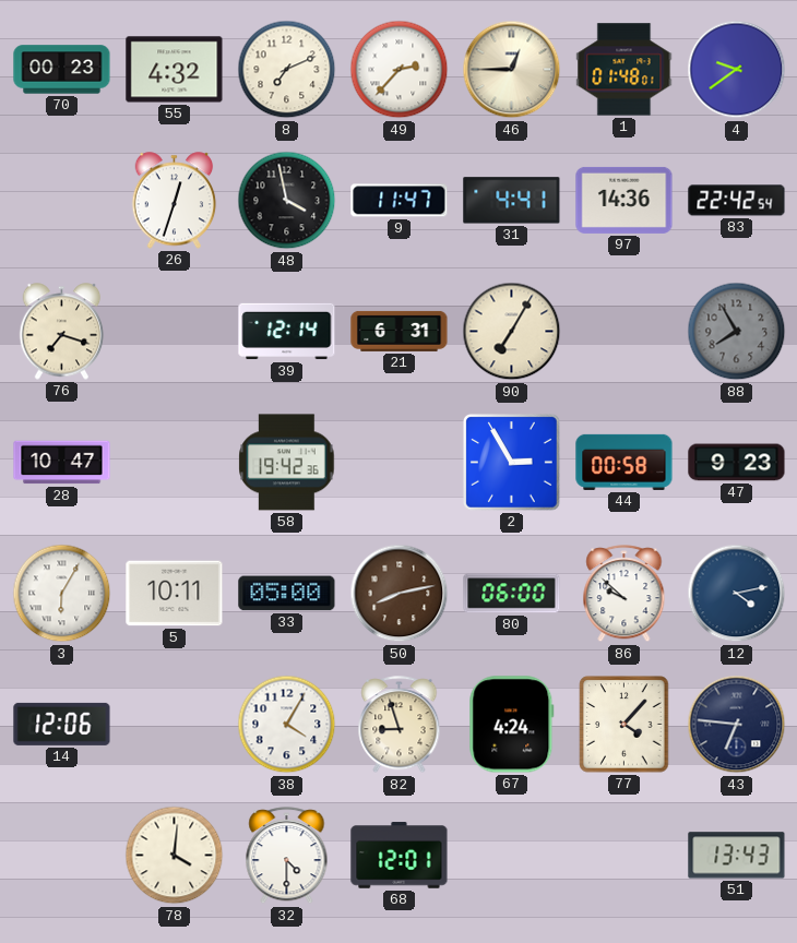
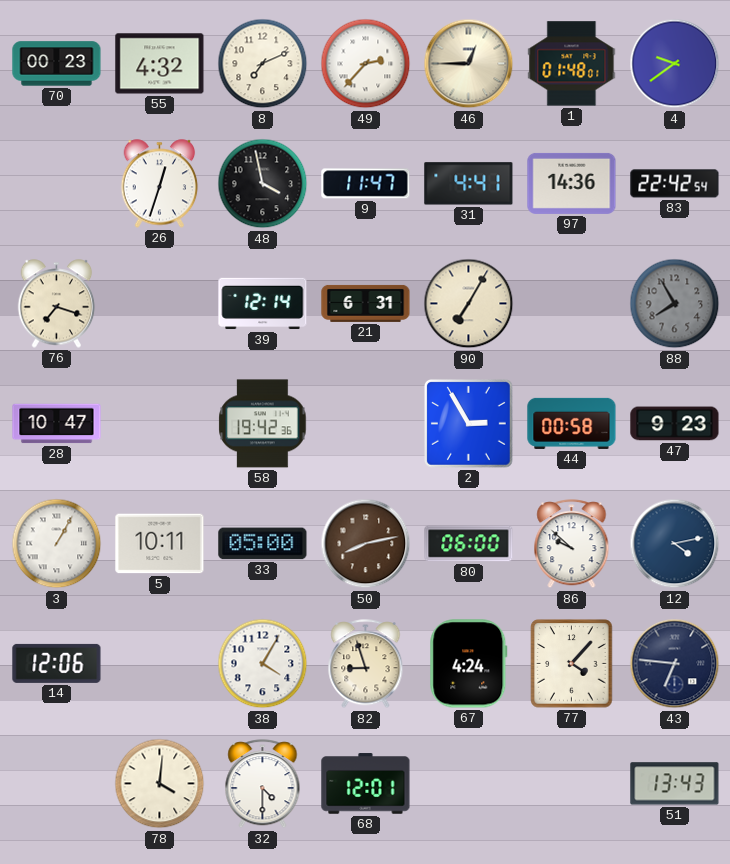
3: 6:05 -> 1:05
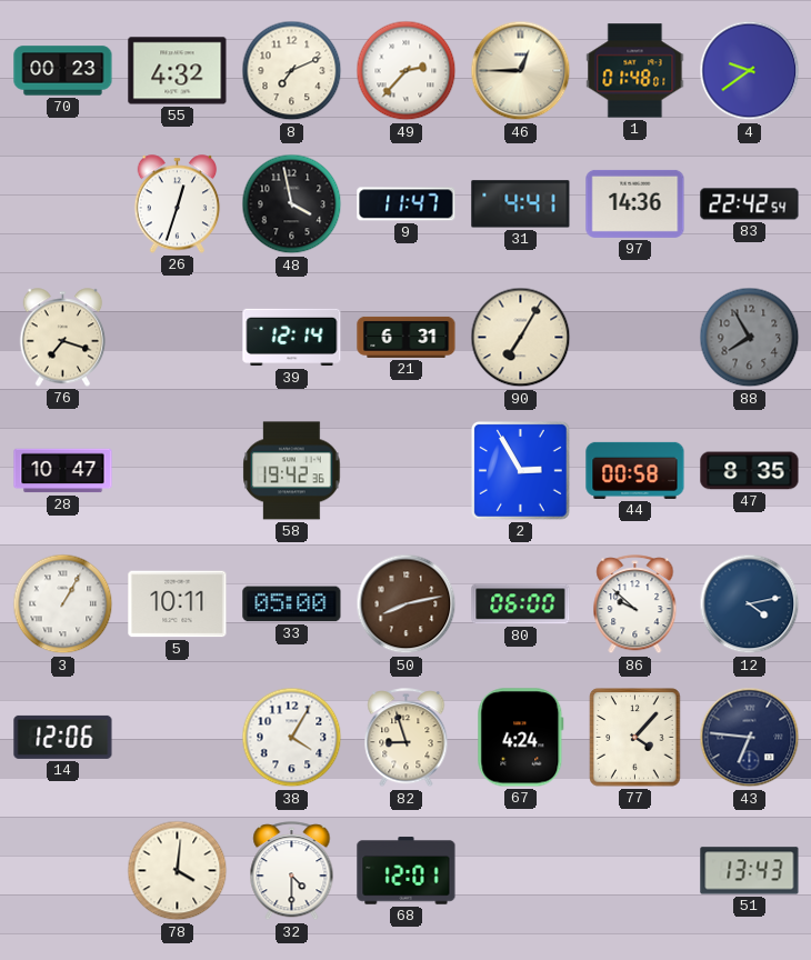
47: 9:23 -> 8:35
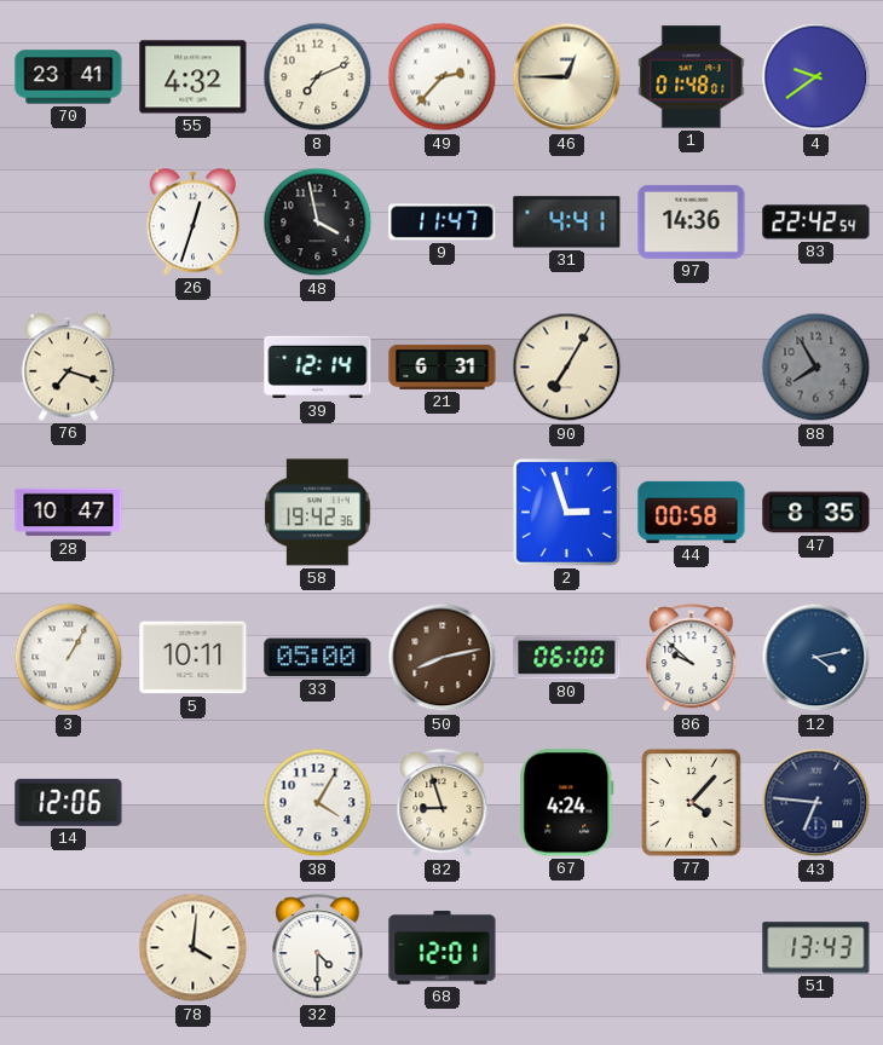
70: 00:23 -> 23:41
2: 2:55 -> 2:57
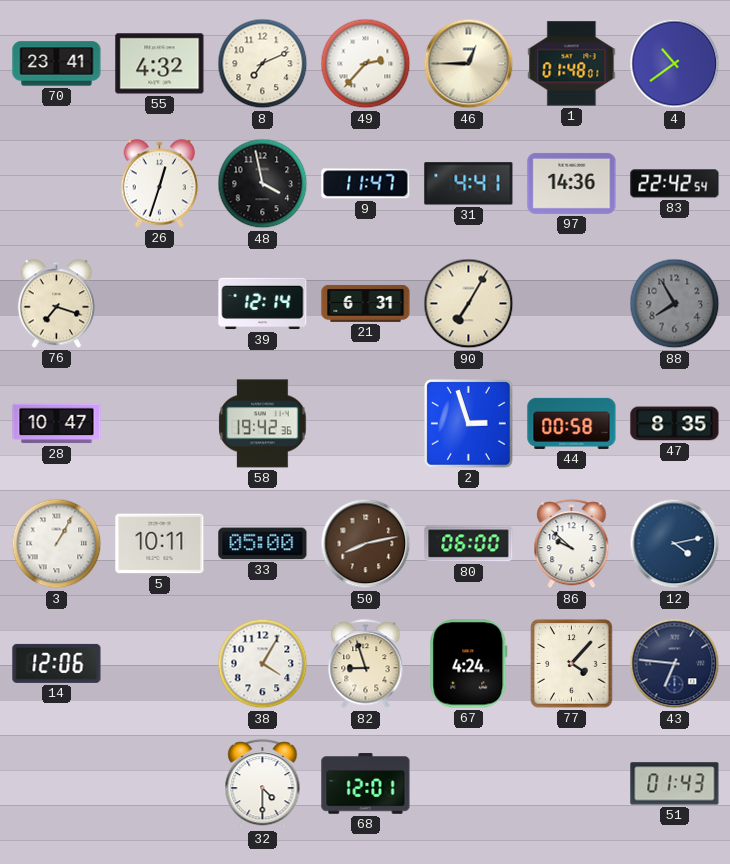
4: 9:39 -> 10:39
78: 4:01 -> none
51: 13:43 -> 01:43
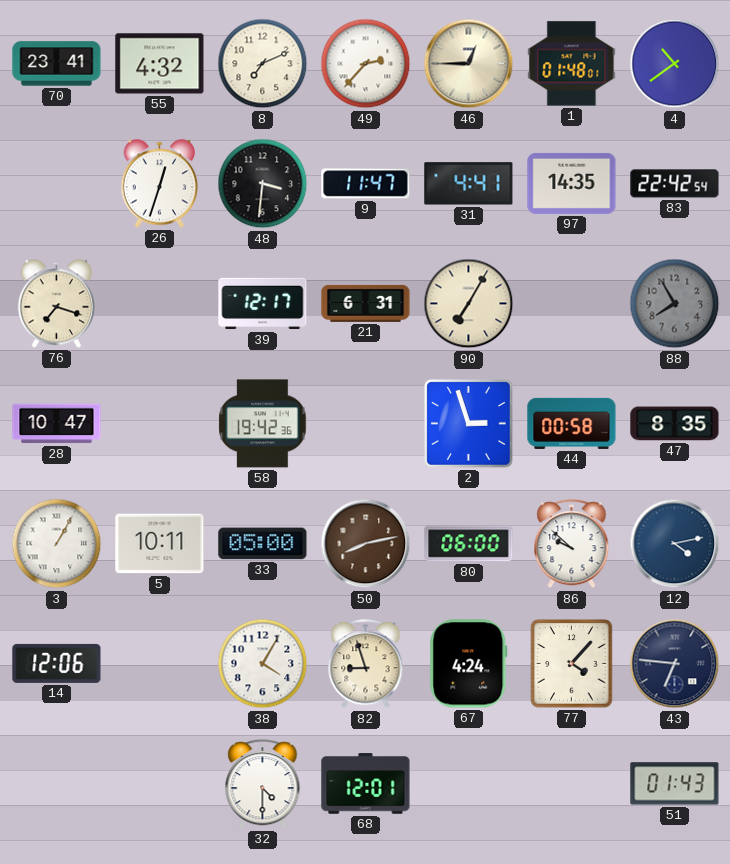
48: 3:58 -> 3:31
97: 14:36 -> 14:35
39: 12:14 -> 12:17
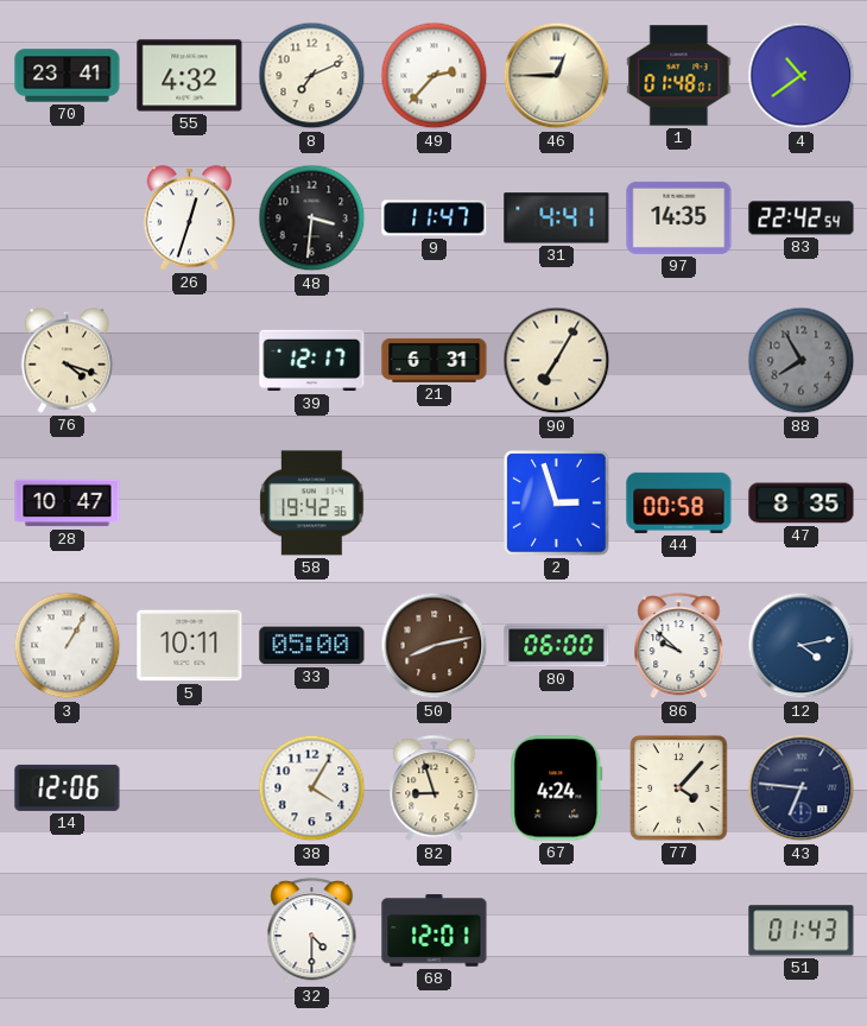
76: 7:18 -> 4:18
